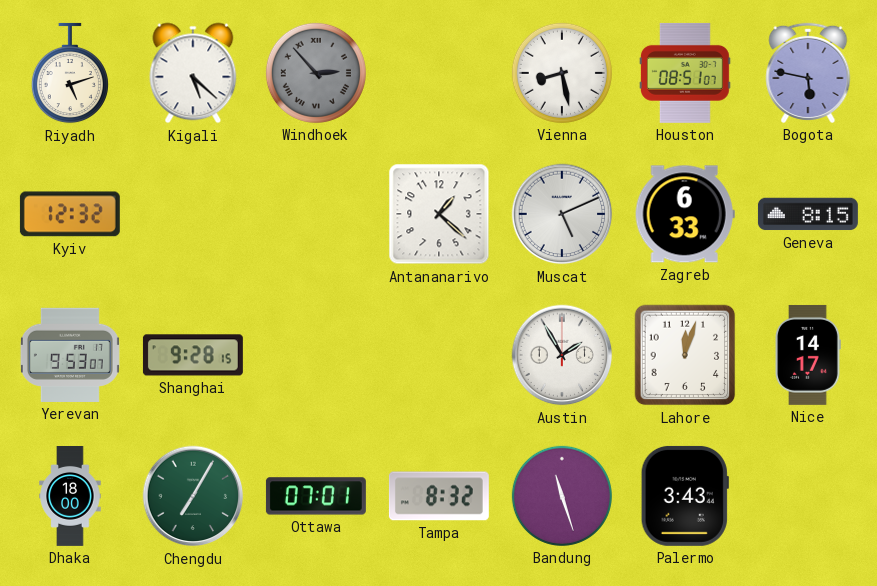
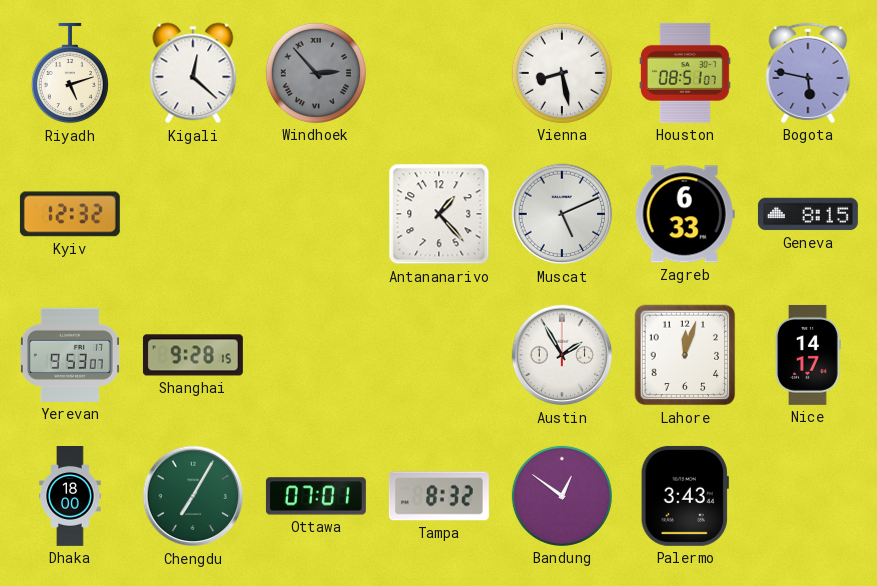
Kigali: 5:22 -> 12:22
Antananarivo: 1:22 -> 1:23
Bandung: 11:27 -> 12:51
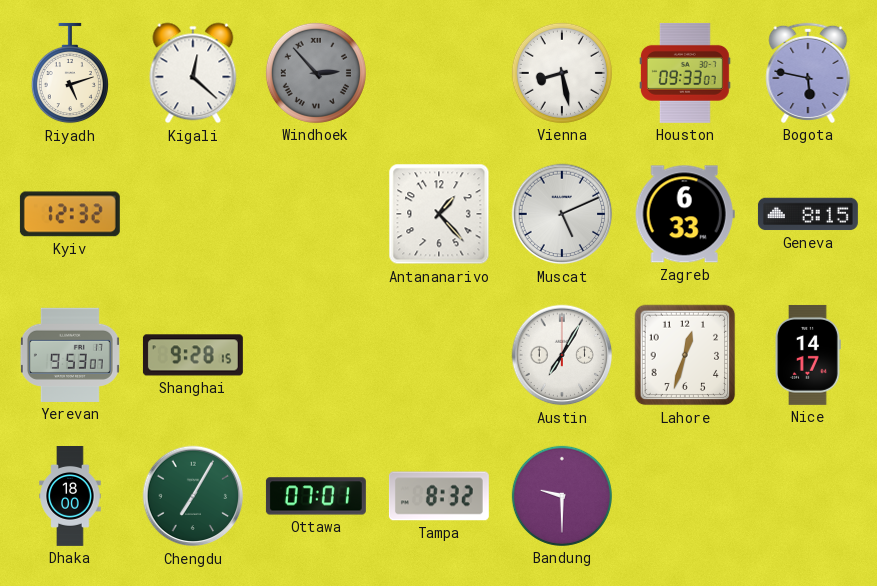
Houston: 08:51 -> 09:33
Austin: 1:55 -> 7:05
Lahore: 12:03 -> 12:33
Bandung: 12:51 -> 9:30
Palermo: 3:43 -> none
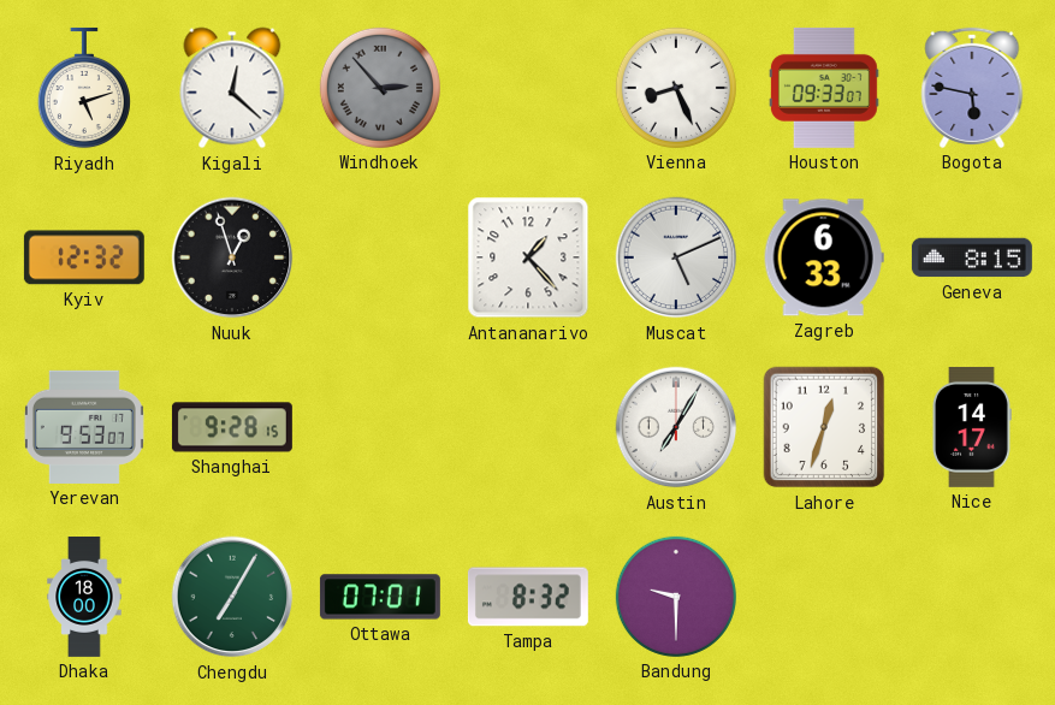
Vienna: 8:28 -> 8:26
Nuuk: none -> 12:57
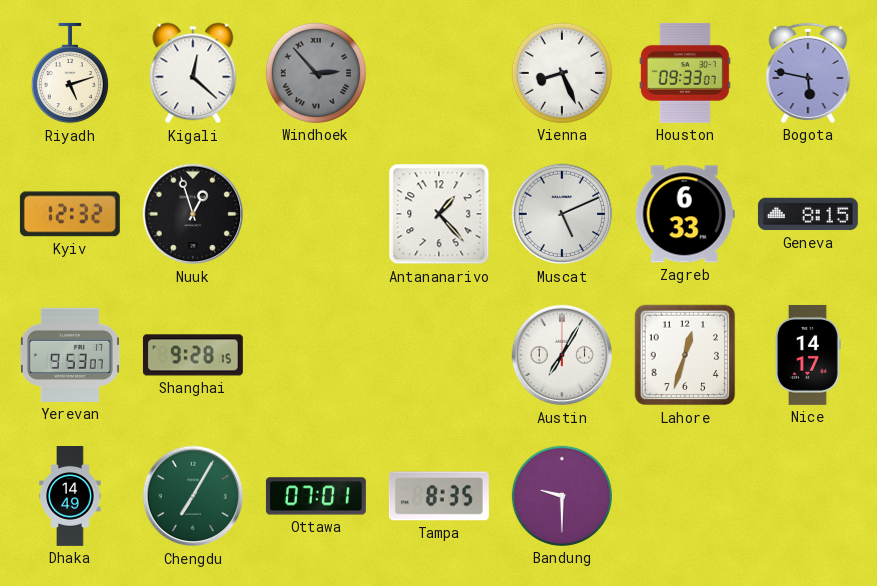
Dhaka: 18:00 -> 14:49
Tampa: 8:32 -> 8:35
